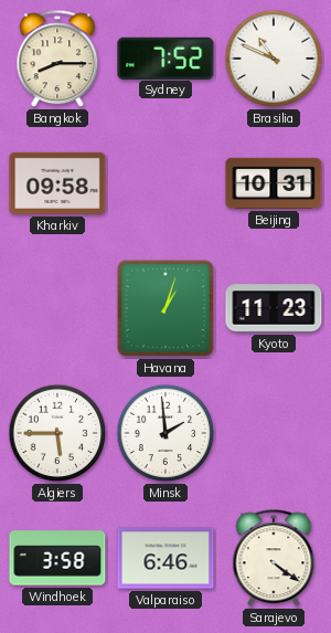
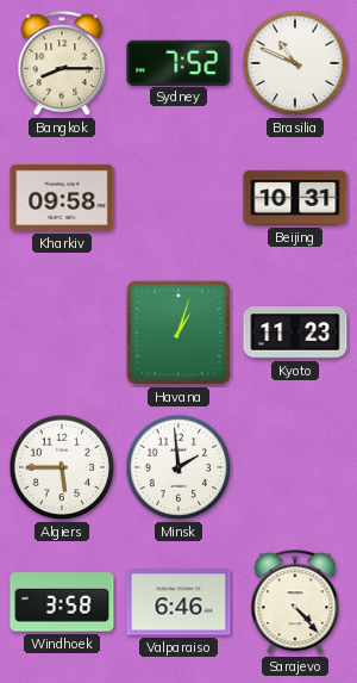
Sarajevo: 4:21 -> 4:23
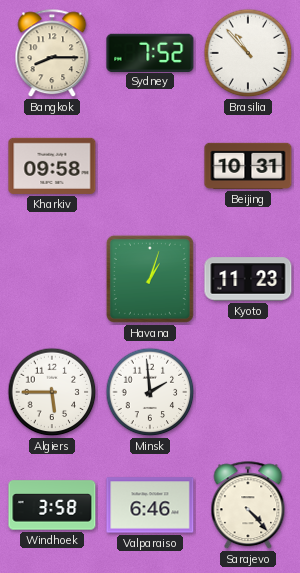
Brasilia: 10:49 -> 10:53
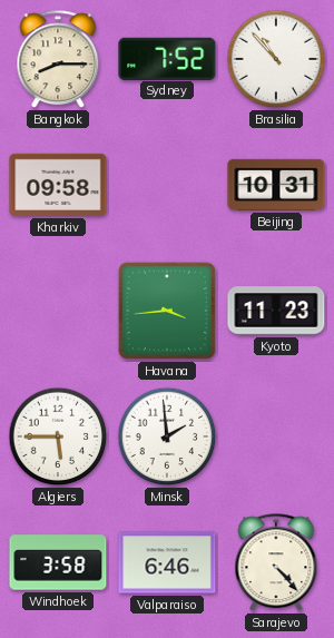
Havana: 1:03 -> 3:44
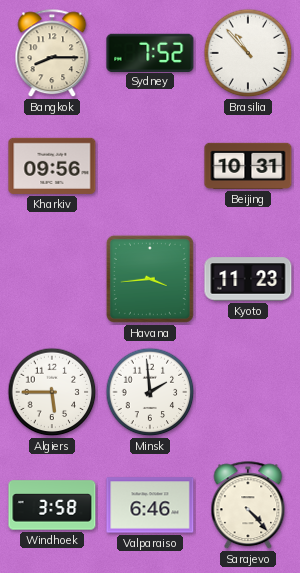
Kharkiv: 09:58 -> 09:56
